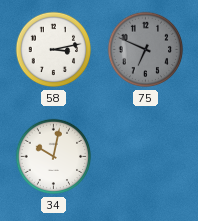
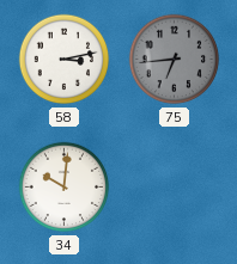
75: 6:49 -> 6:44
34: 10:02 -> 10:01
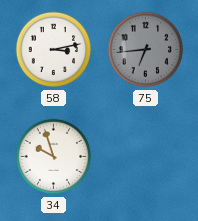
34: 10:01 -> 9:57
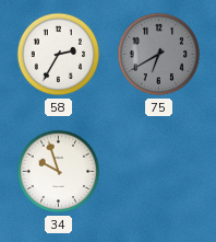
58: 3:13 -> 2:35
75: 6:44 -> 6:40
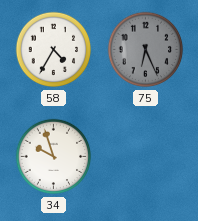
58: 2:35 -> 4:35
75: 6:40 -> 6:26
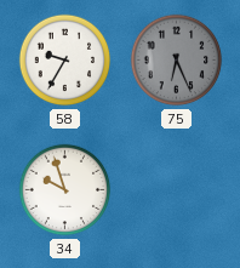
58: 4:35 -> 9:35
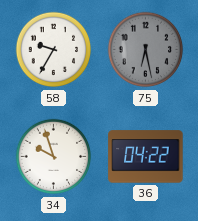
75: 6:26 -> 6:28
36: none -> 04:22
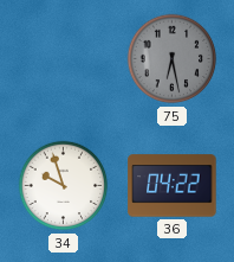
58: 9:35 -> none
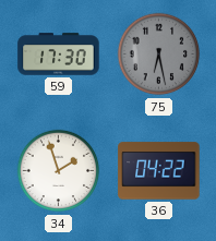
59: none -> 17:30
34: 9:57 -> 1:57
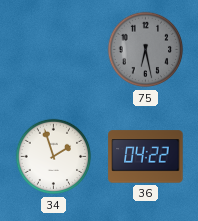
59: 17:30 -> none
